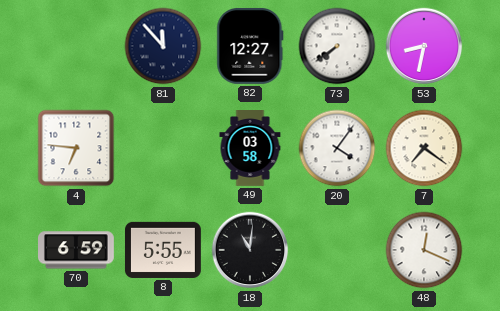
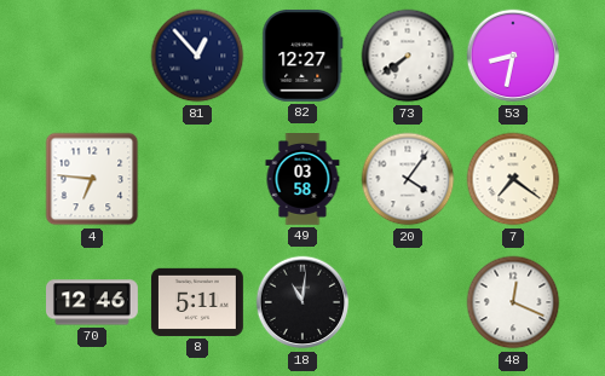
81: 11:53 -> 12:53
70: 6:59 -> 12:46
8: 5:55 -> 5:11
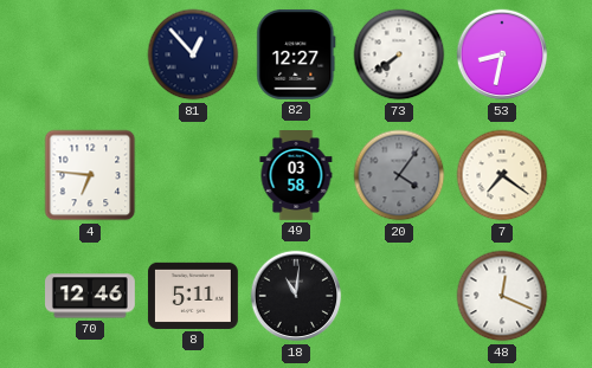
20 dial: white -> grey
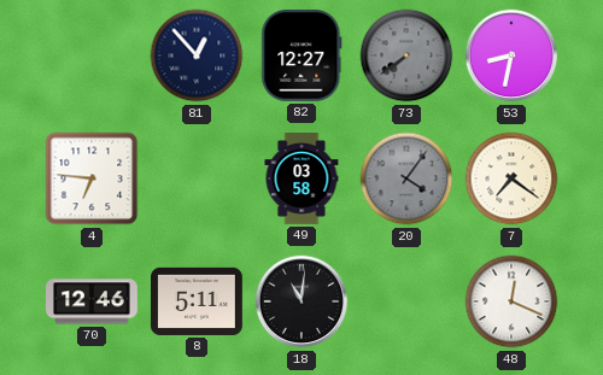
73 dial: white -> grey
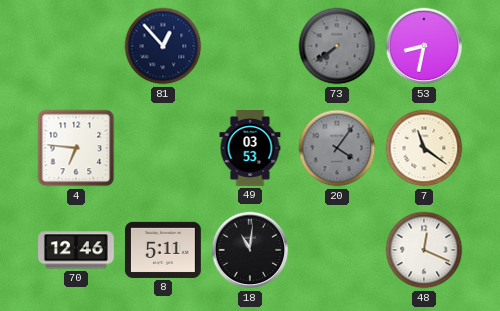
82: 12:27 -> none
49: 03:58 -> 03:53
7: 7:21 -> 11:21
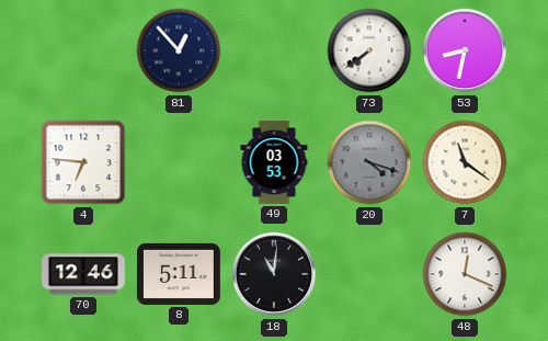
73 dial: grey -> white
20: 4:06 -> 4:18
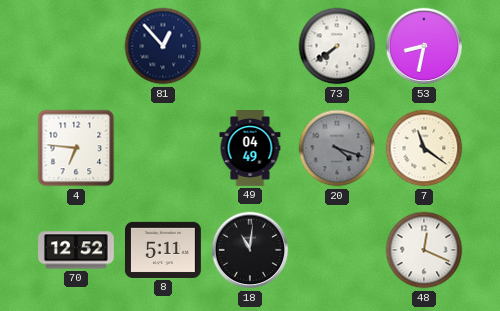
49: 03:53 -> 04:49
70: 12:46 -> 12:52
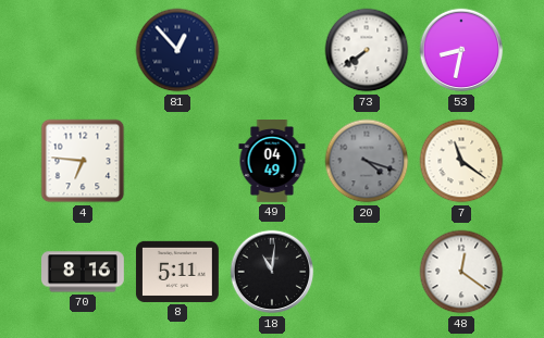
70: 12:52 -> 8:16
48: 12:19 -> 12:21
